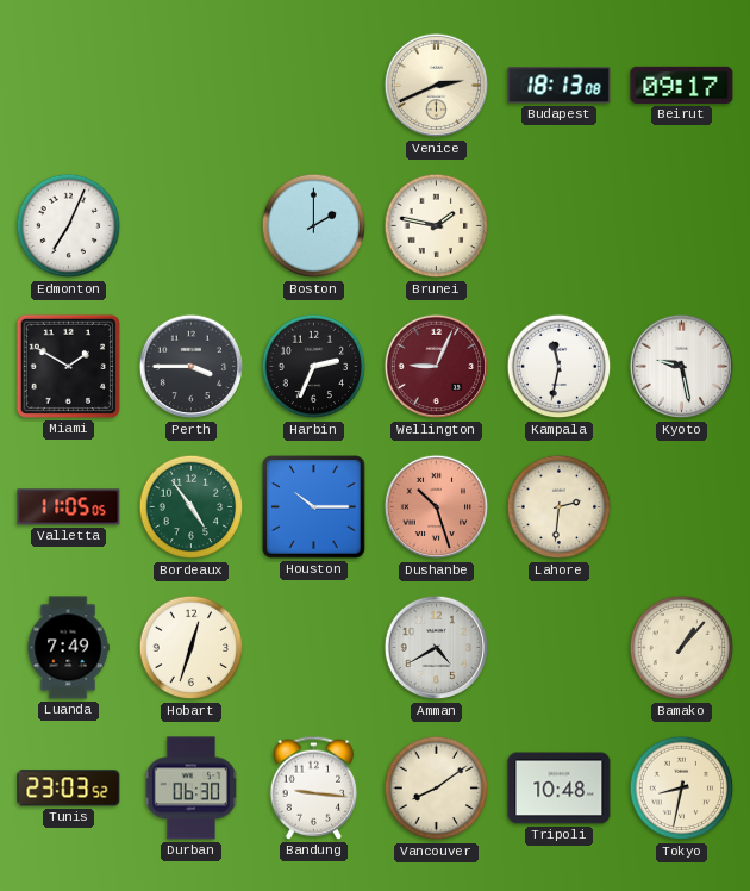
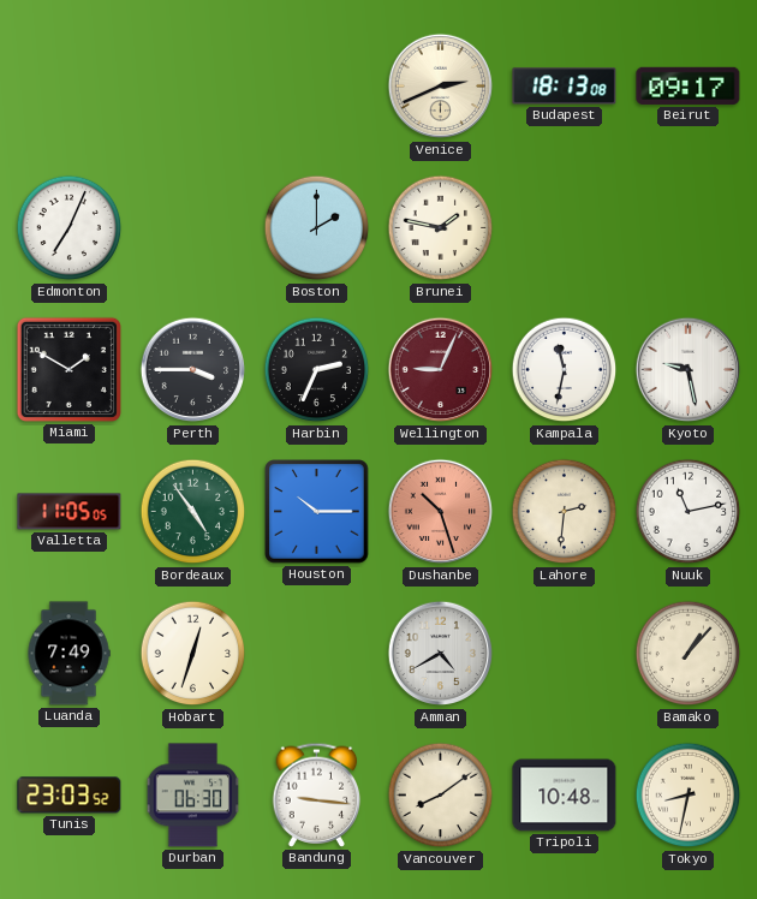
Nuuk: none -> 11:13
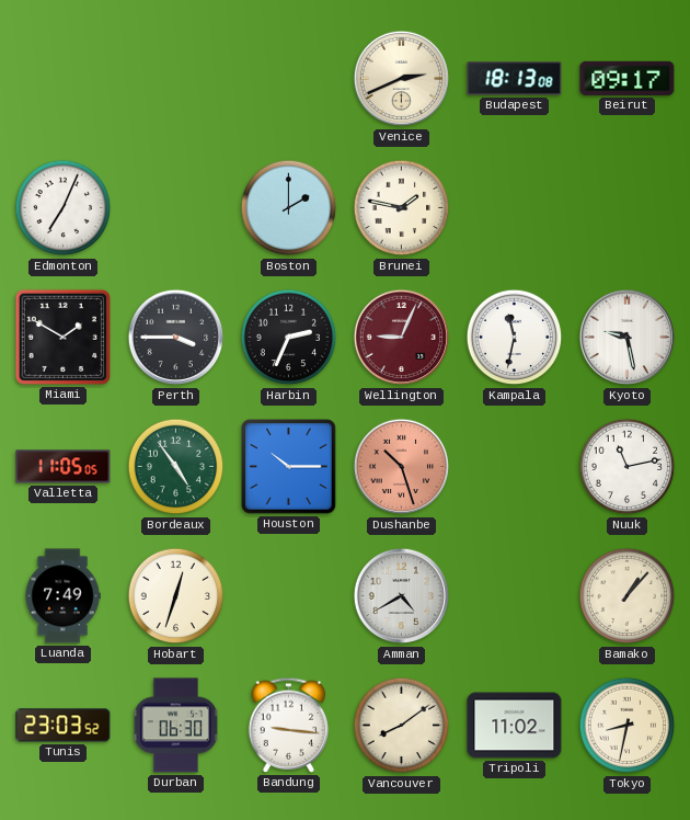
Lahore: 2:31 -> none
Tripoli: 10:48 -> 11:02
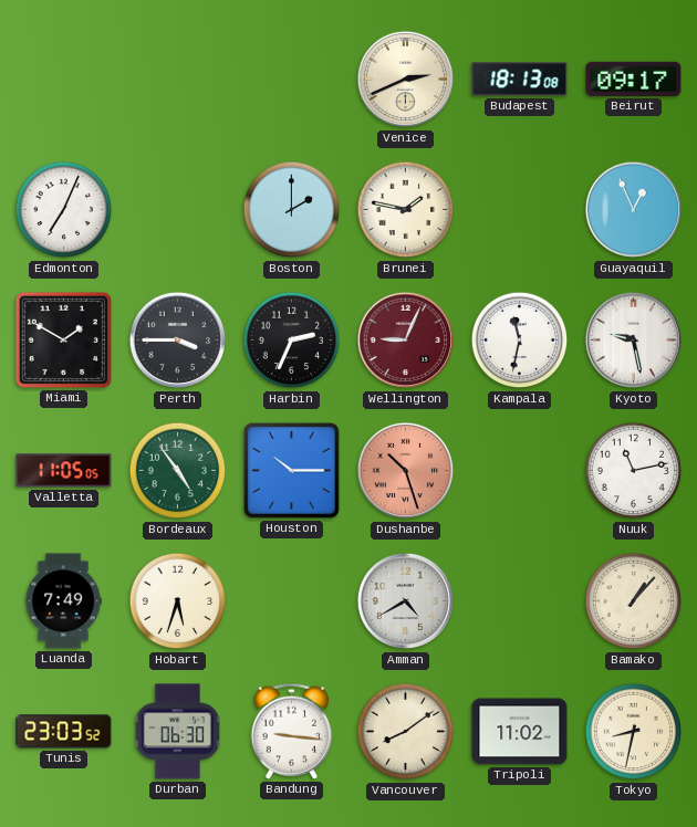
Guayaquil: none -> 12:56
Hobart: 12:33 -> 5:33
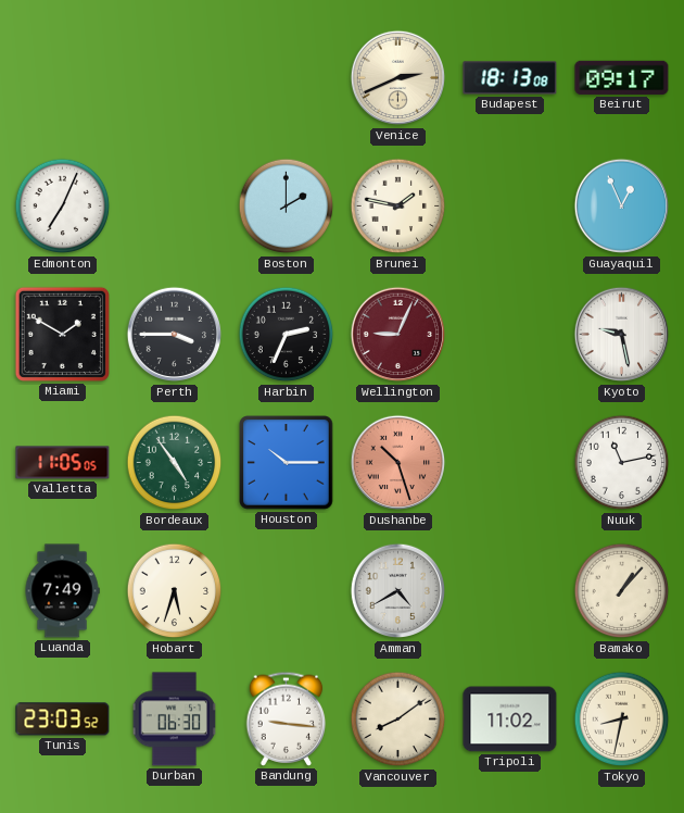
Kampala: 11:32 -> none
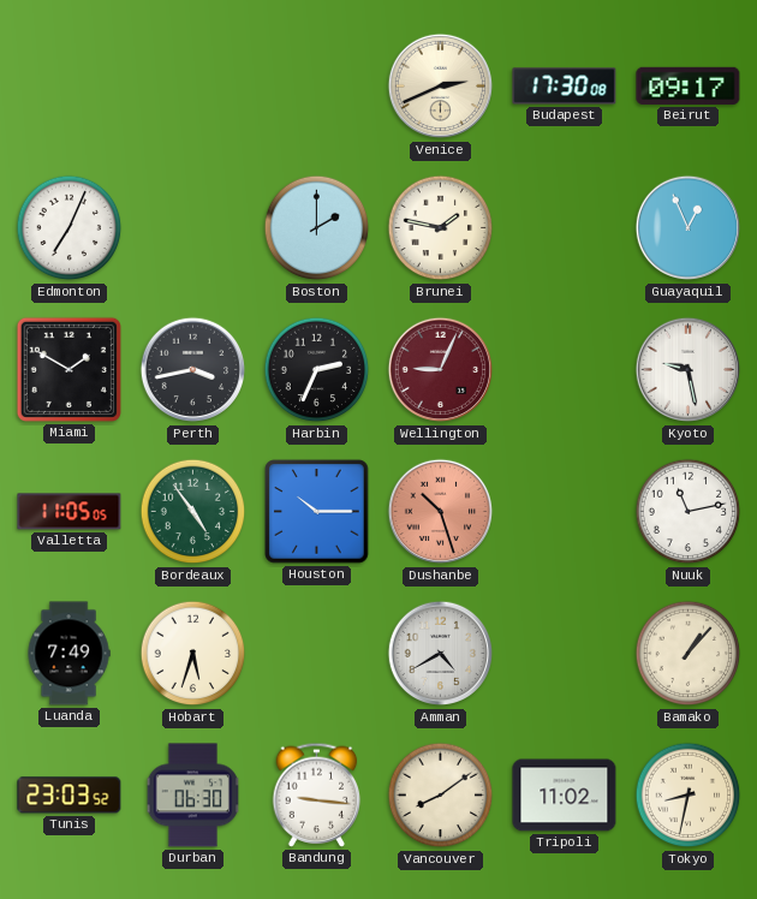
Budapest: 18:13 -> 17:30
Perth: 3:45 -> 3:43
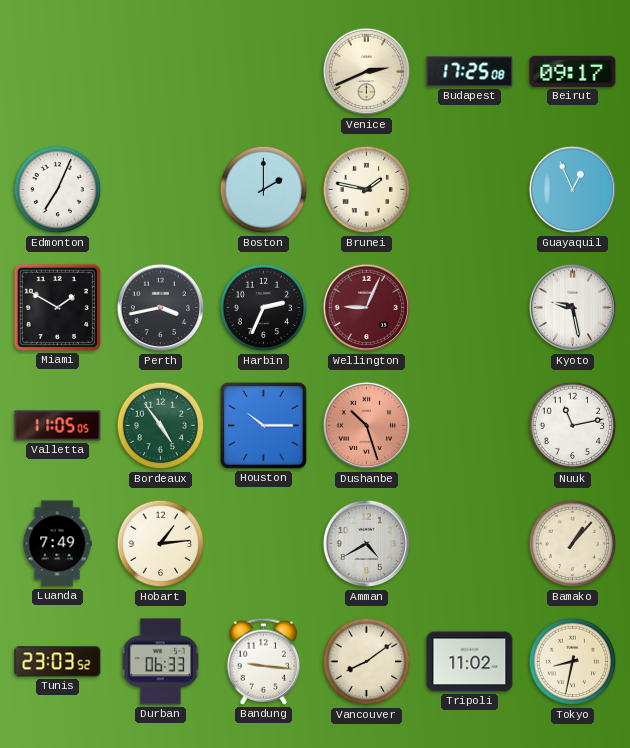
Budapest: 17:30 -> 17:25
Hobart: 5:33 -> 1:14
Durban: 06:30 -> 06:33
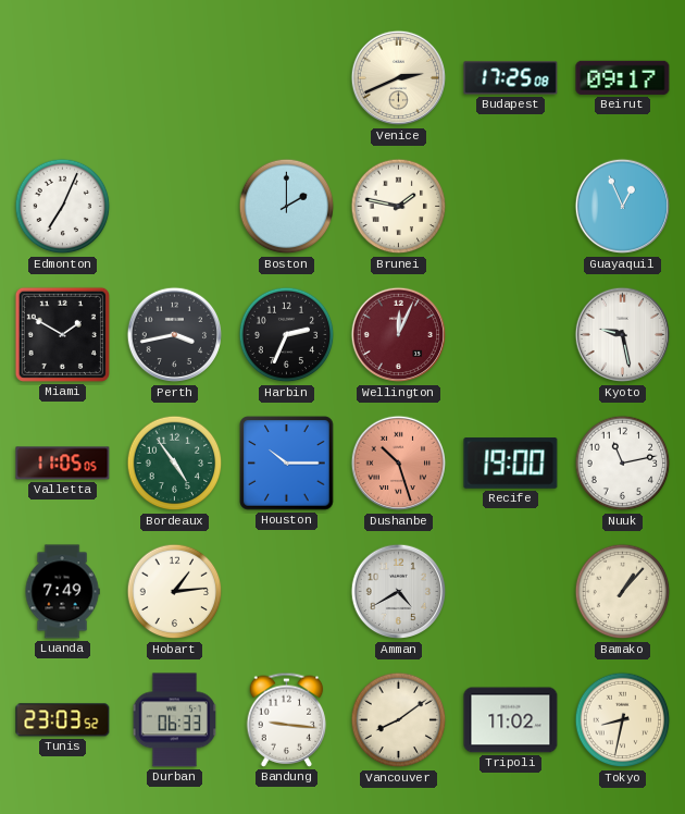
Wellington: 9:04 -> 12:04
Recife: none -> 19:00
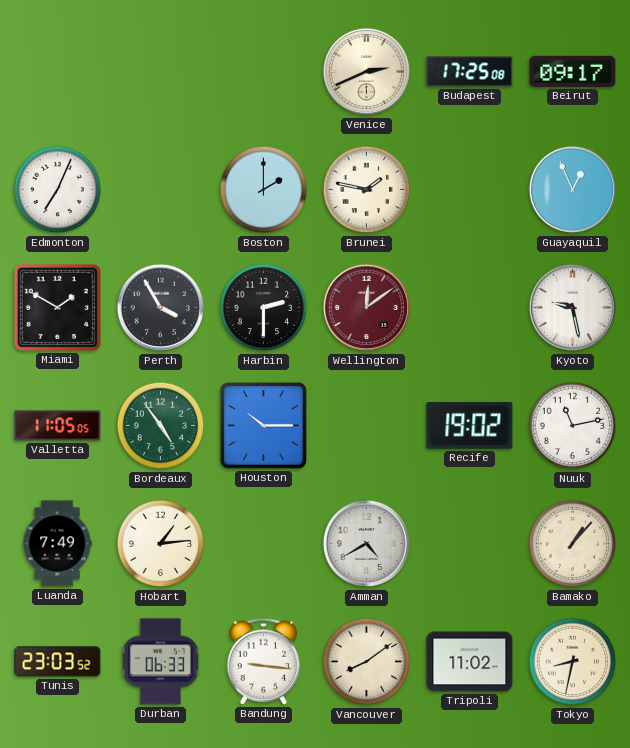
Perth: 3:43 -> 3:55
Harbin: 2:34 -> 2:30
Wellington: 12:04 -> 12:09
Dushanbe: 10:27 -> none
Recife: 19:00 -> 19:02
